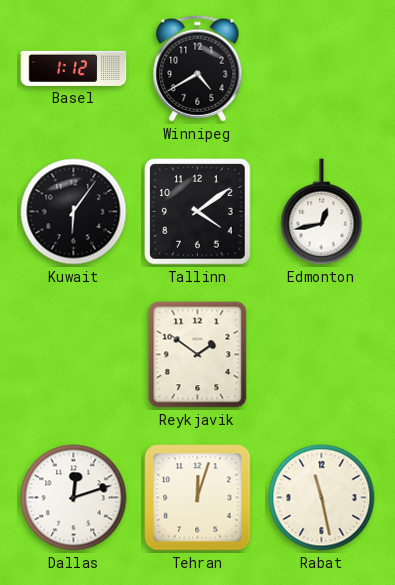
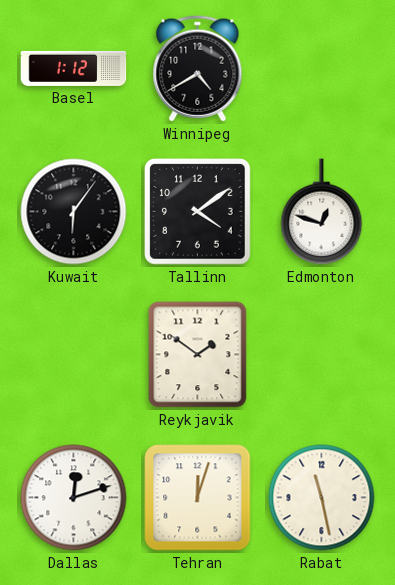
Edmonton: 12:43 -> 12:48
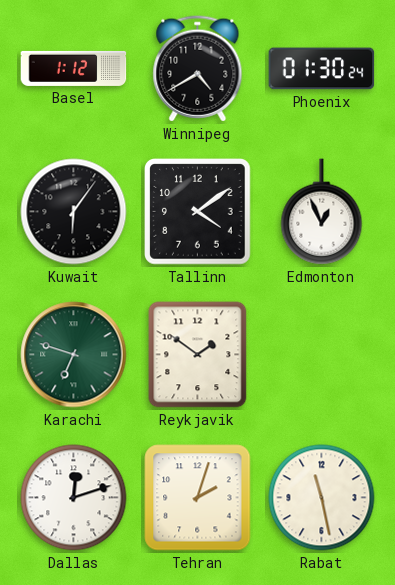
Phoenix: none -> 01:30
Edmonton: 12:48 -> 12:56
Karachi: none -> 6:48
Tehran: 12:03 -> 2:03
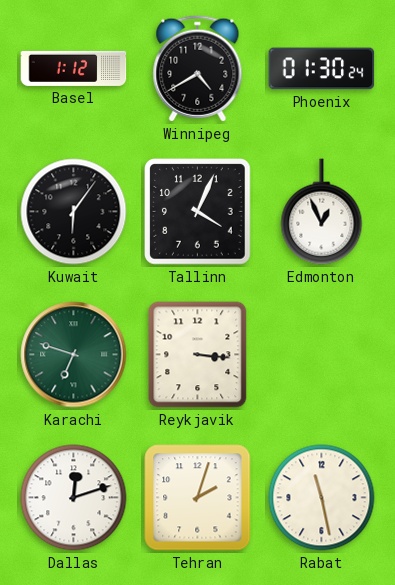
Tallinn: 4:09 -> 4:04
Reykjavik: 1:51 -> 3:16
